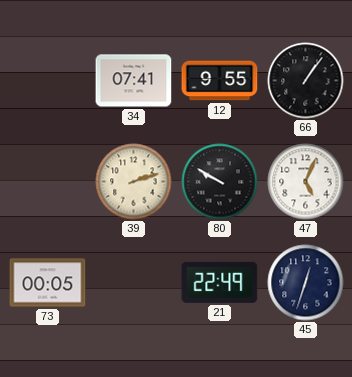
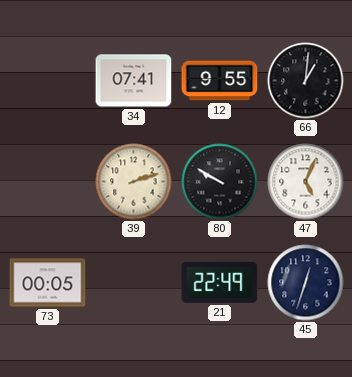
66: 1:06 -> 1:01
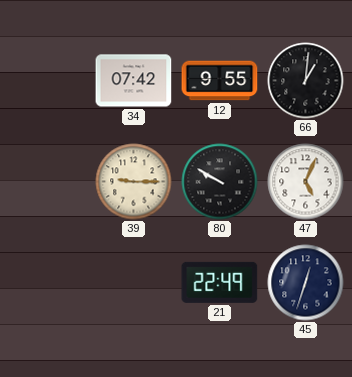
34: 07:41 -> 07:42
39: 2:12 -> 9:15
73: 00:05 -> none
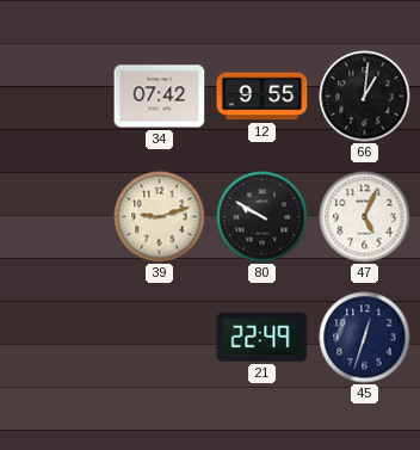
39: 9:15 -> 9:12
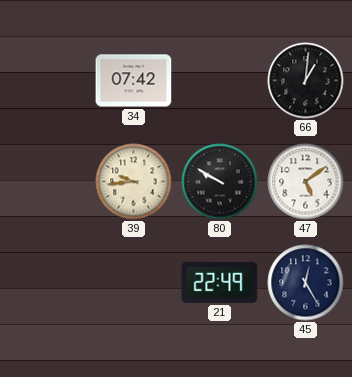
12: 9:55 -> none
39: 9:12 -> 9:44
47: 5:04 -> 5:09
45: 12:33 -> 12:25
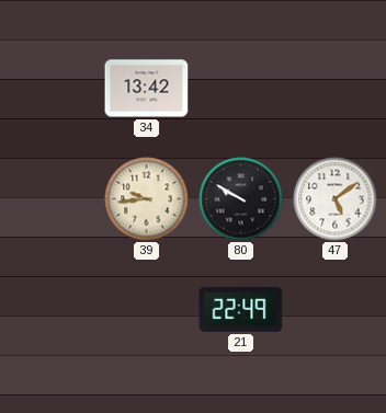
34: 07:42 -> 13:42
66: 1:01 -> none
45: 12:25 -> none
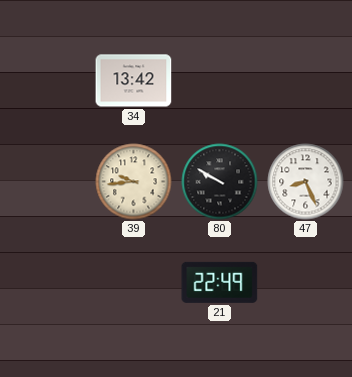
47: 5:09 -> 8:26
